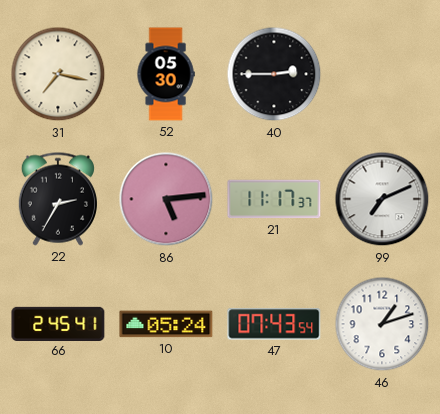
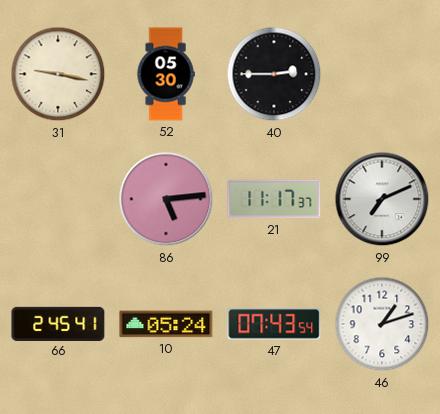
31: 7:17 -> 9:17
22: 2:35 -> none
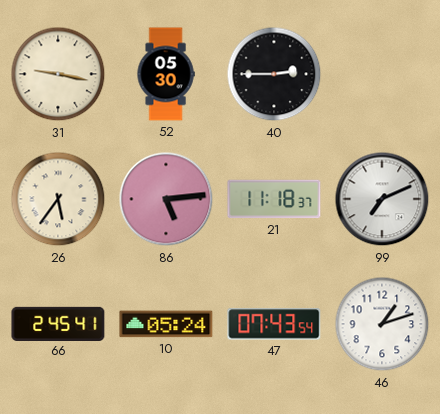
26: none -> 5:36
21: 11:17 -> 11:18
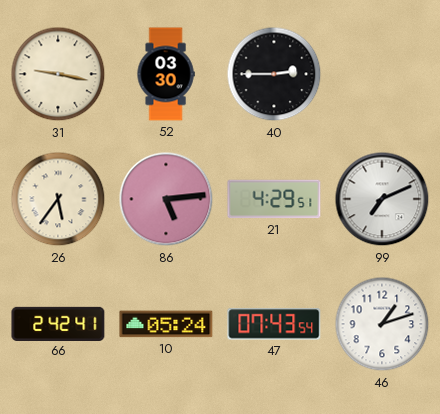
52: 05:30 -> 03:30
21: 11:18 -> 4:29
66: 2:45 -> 2:42
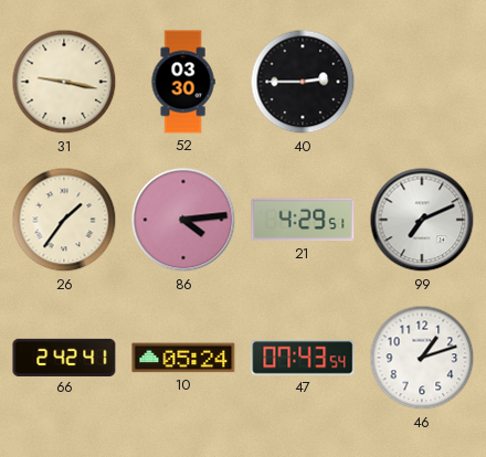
26: 5:36 -> 1:36
86: 5:14 -> 4:14
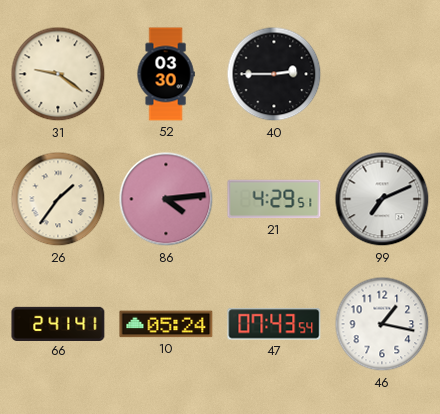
31: 9:17 -> 9:21
66: 2:42 -> 2:41
46: 1:12 -> 1:17
